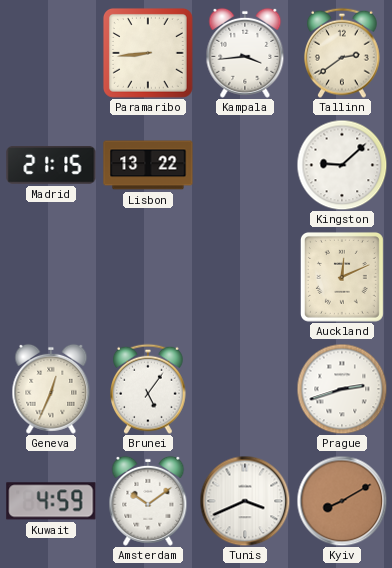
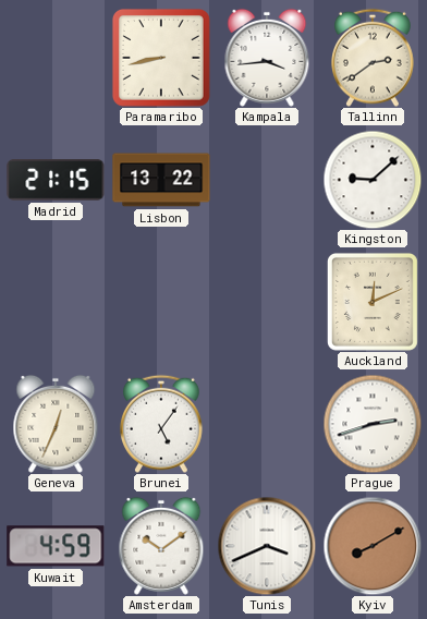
Paramaribo: 8:44 -> 8:43
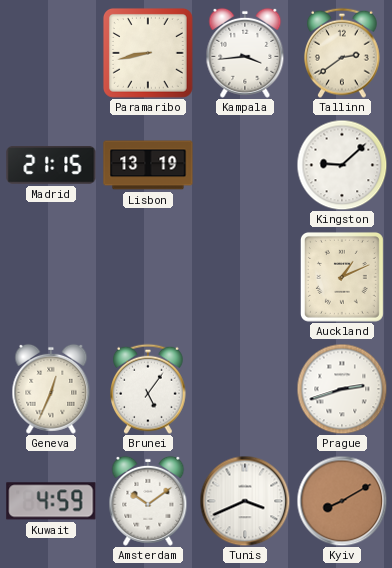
Lisbon: 13:22 -> 13:19
Auckland: 12:11 -> 1:11
